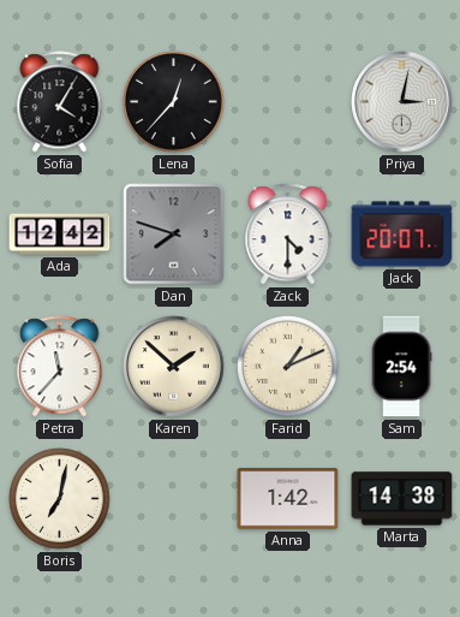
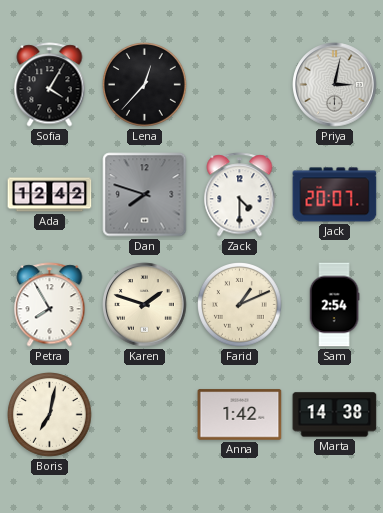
Petra: 11:37 -> 7:55
Karen: 1:52 -> 1:48
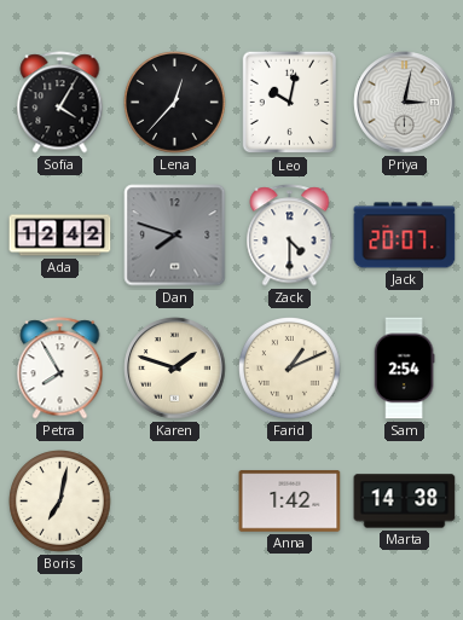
Leo: none -> 10:02
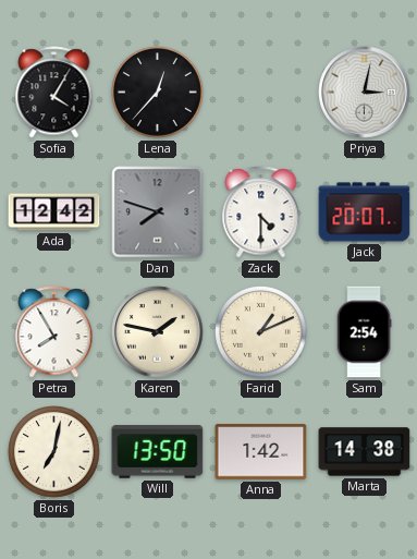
Leo: 10:02 -> none
Karen: 1:48 -> 1:47
Will: none -> 13:50
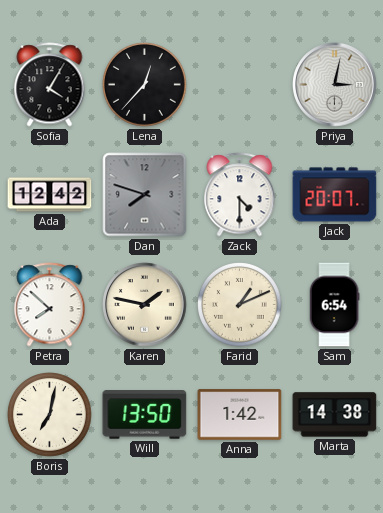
Petra: 7:55 -> 7:52
Sam: 2:54 -> 6:54
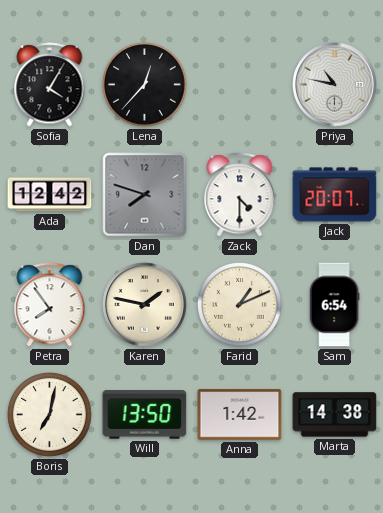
Priya: 3:02 -> 10:47
Petra: 7:52 -> 7:54
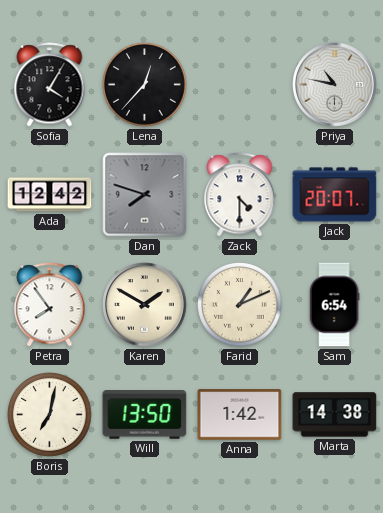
Karen: 1:47 -> 1:50
